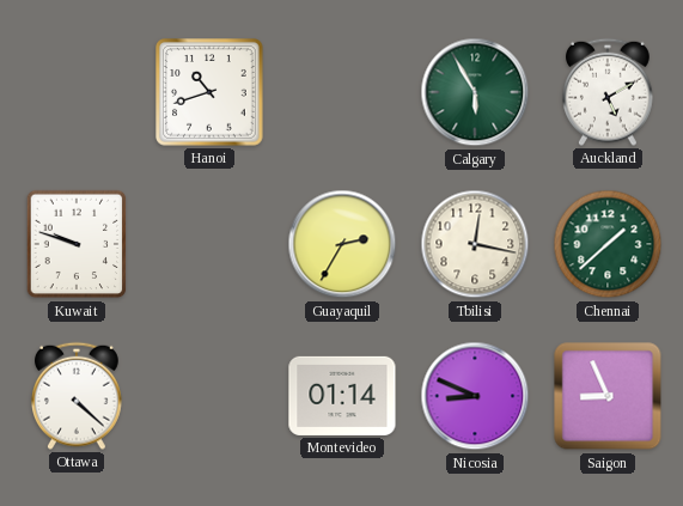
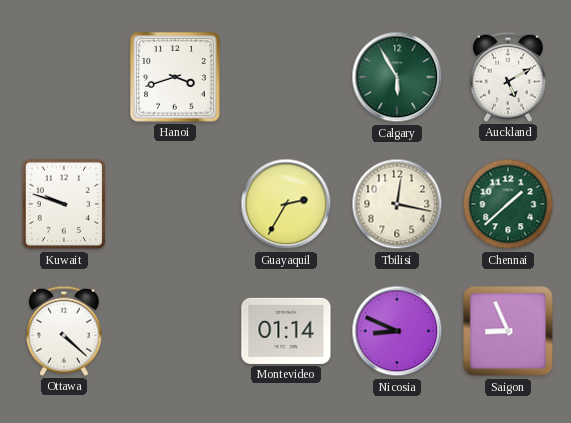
Hanoi: 10:42 -> 3:42
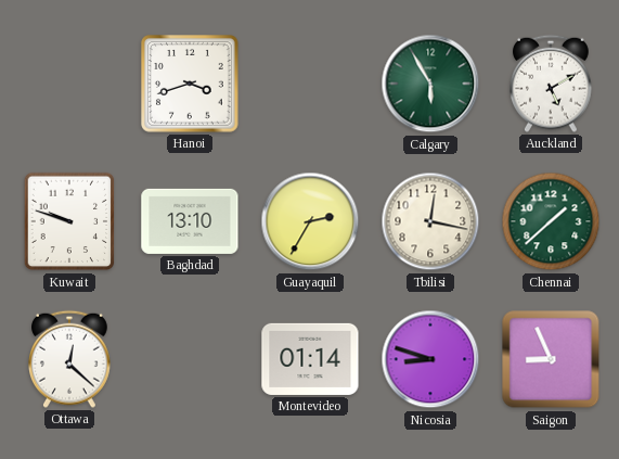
Baghdad: none -> 13:10
Ottawa: 4:22 -> 12:22
Nicosia: 8:49 -> 8:48
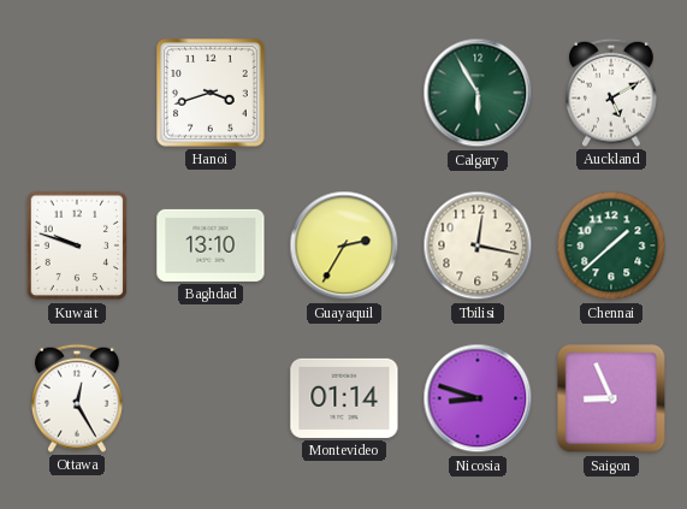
Ottawa: 12:22 -> 12:25
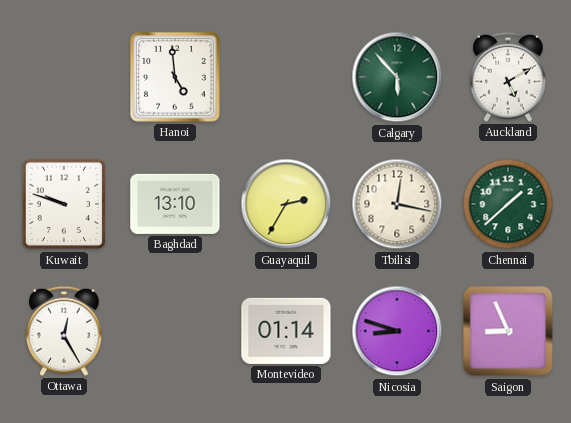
Hanoi: 3:42 -> 4:59
Calgary: 5:55 -> 5:53
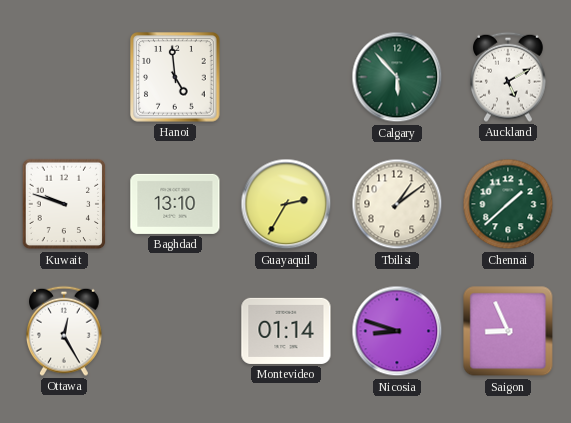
Tbilisi: 12:17 -> 1:09
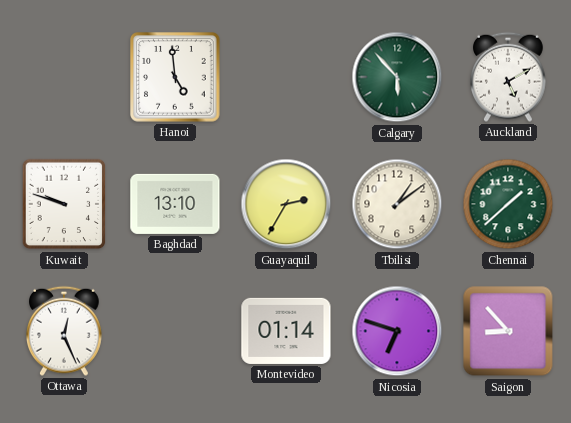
Ottawa: 12:25 -> 12:26
Nicosia: 8:48 -> 6:48
Saigon: 8:56 -> 8:53
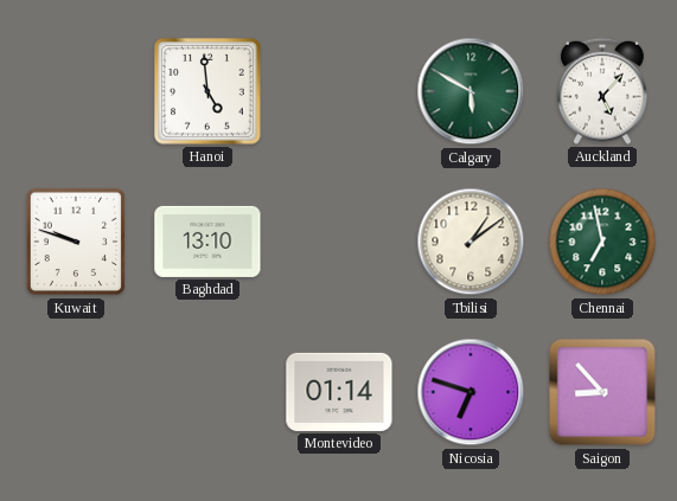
Calgary: 5:53 -> 5:50
Auckland: 5:10 -> 5:07
Guayaquil: 2:35 -> none
Chennai: 1:38 -> 6:58
Ottawa: 12:26 -> none
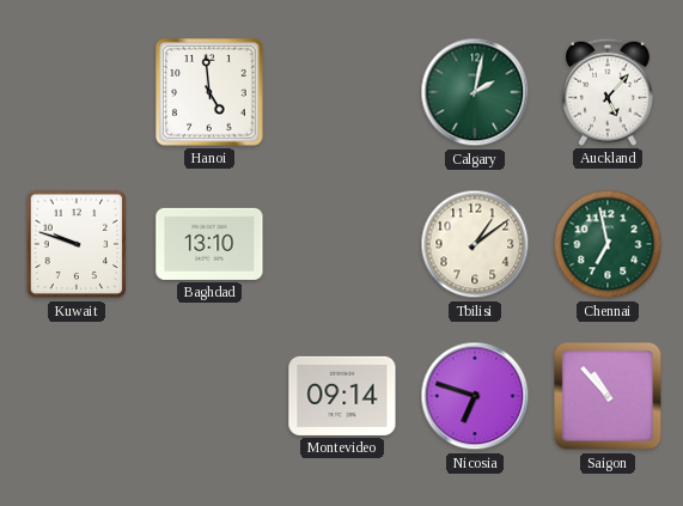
Calgary: 5:50 -> 2:02
Montevideo: 01:14 -> 09:14
Saigon: 8:53 -> 10:53
